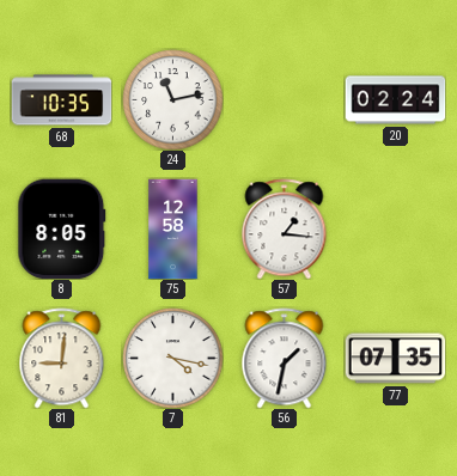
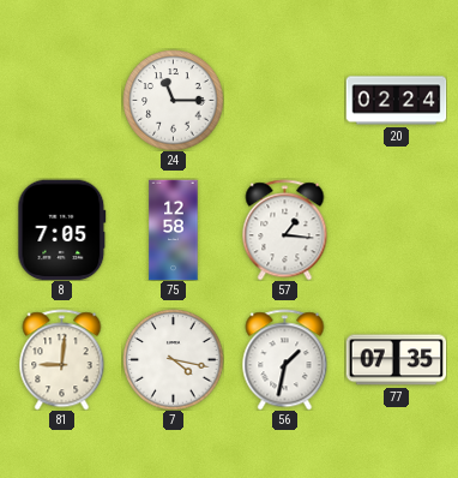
68: 10:35 -> none
24: 11:13 -> 11:15
8: 8:05 -> 7:05
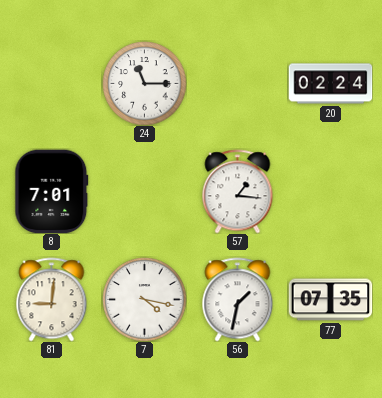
8: 7:05 -> 7:01
75: 12:58 -> none
